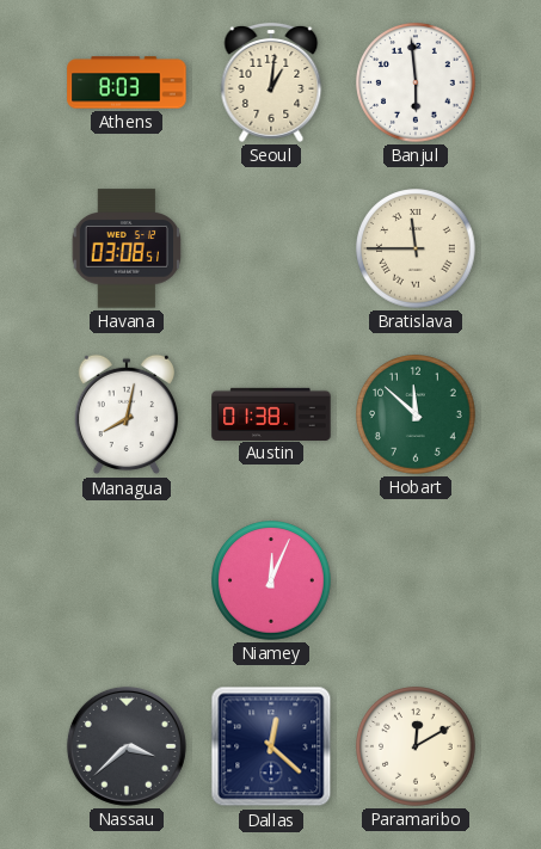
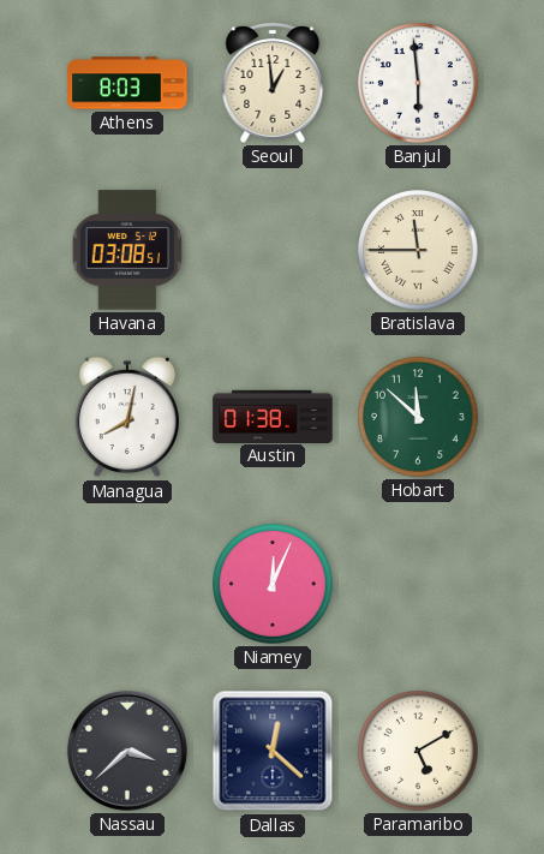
Seoul: 1:01 -> 12:59
Paramaribo: 12:10 -> 5:10
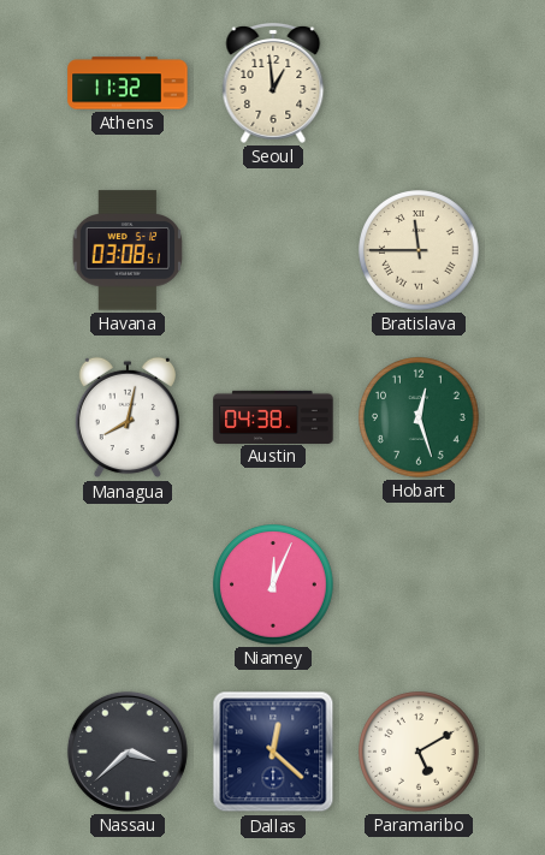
Athens: 8:03 -> 11:32
Banjul: 5:59 -> none
Austin: 01:38 -> 04:38
Hobart: 11:52 -> 12:27
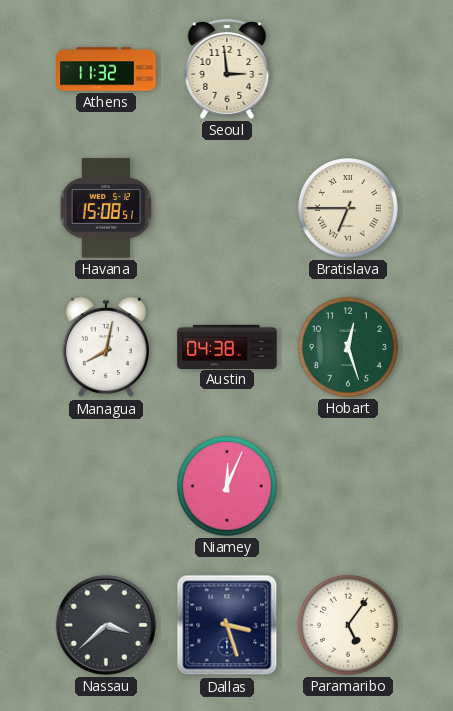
Seoul: 12:59 -> 2:59
Havana: 03:08 -> 15:08
Bratislava: 11:45 -> 6:45
Dallas: 12:22 -> 3:27
Paramaribo: 5:10 -> 5:06
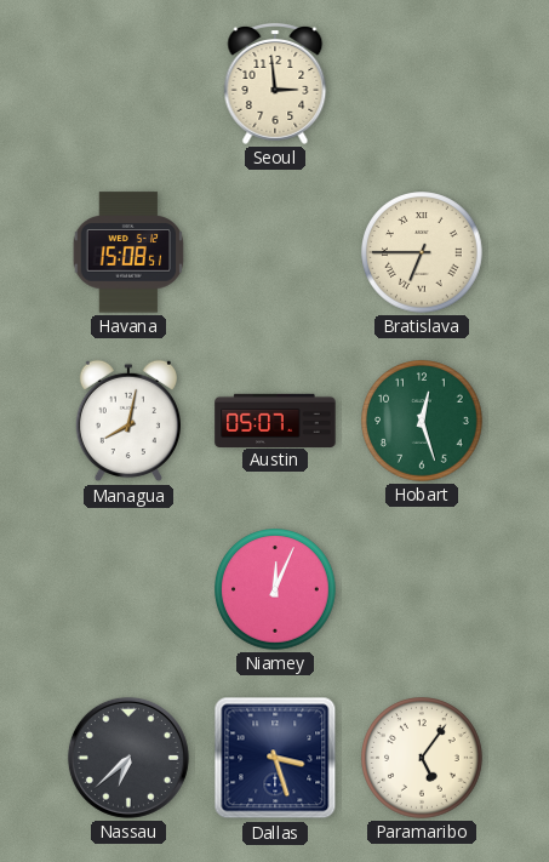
Athens: 11:32 -> none
Austin: 04:38 -> 05:07
Nassau: 3:38 -> 6:38
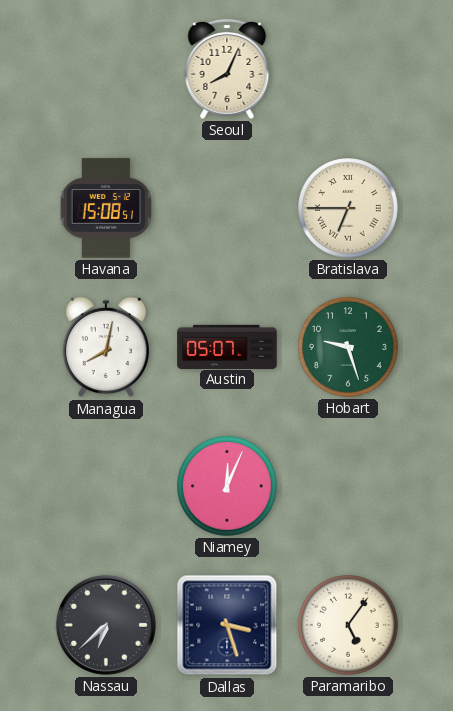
Seoul: 2:59 -> 8:04
Hobart: 12:27 -> 9:27
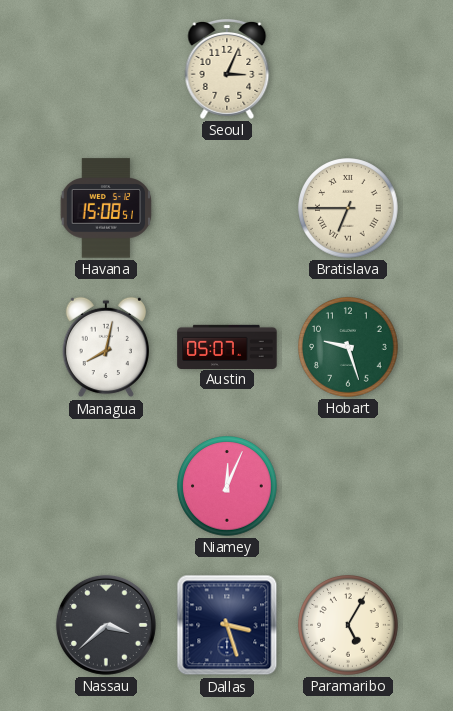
Seoul: 8:04 -> 3:04
Nassau: 6:38 -> 3:38
Paramaribo: 5:06 -> 5:05
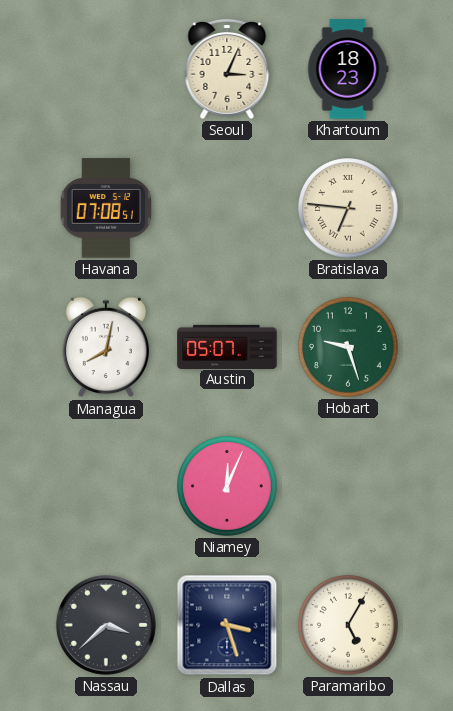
Khartoum: none -> 18:23
Havana: 15:08 -> 07:08
Bratislava: 6:45 -> 6:46
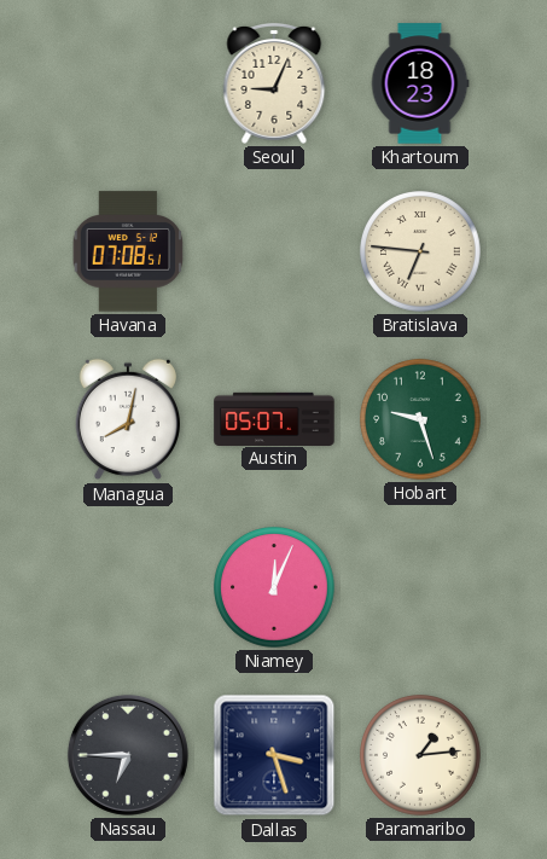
Seoul: 3:04 -> 9:04
Nassau: 3:38 -> 6:45
Paramaribo: 5:05 -> 1:14
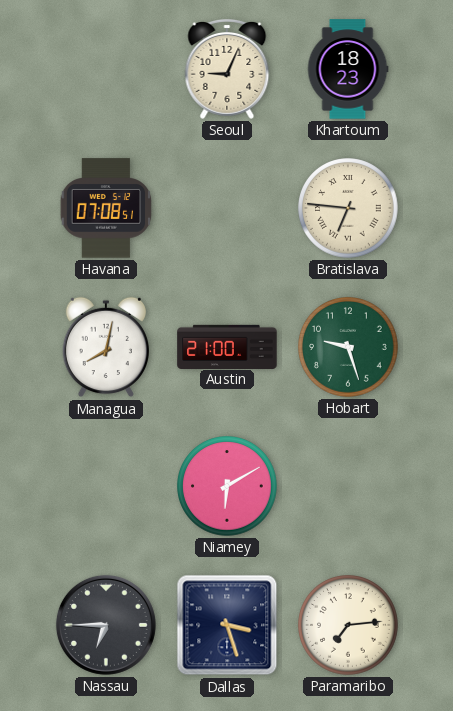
Austin: 05:07 -> 21:00
Niamey: 12:04 -> 6:10
Paramaribo: 1:14 -> 7:14
